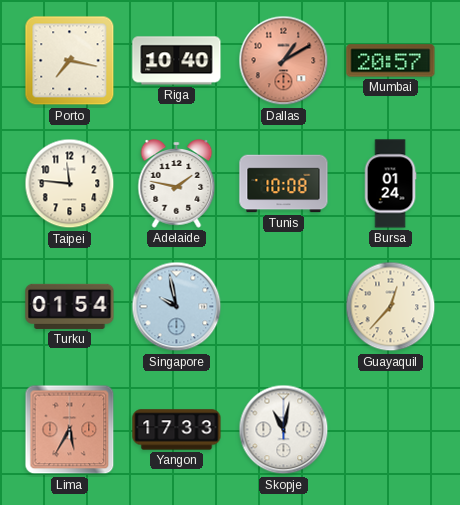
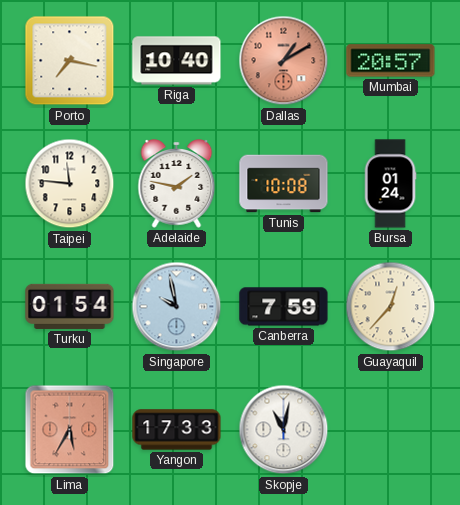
Canberra: none -> 7:59
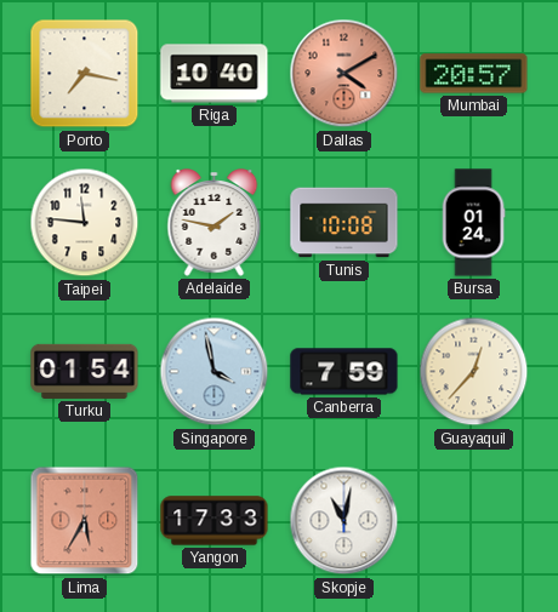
Dallas: 1:10 -> 4:10
Singapore: 9:58 -> 3:58
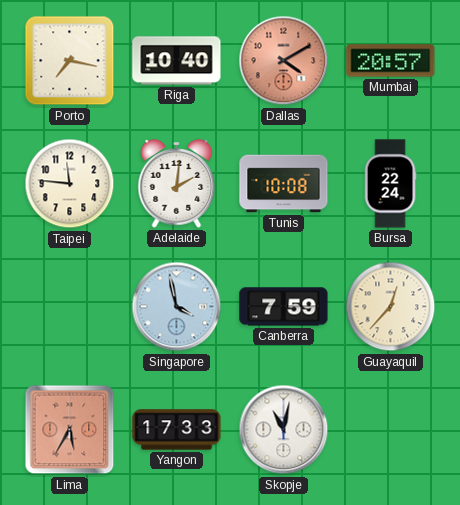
Adelaide: 1:47 -> 2:01
Bursa: 01:24 -> 22:24
Turku: 01:54 -> none
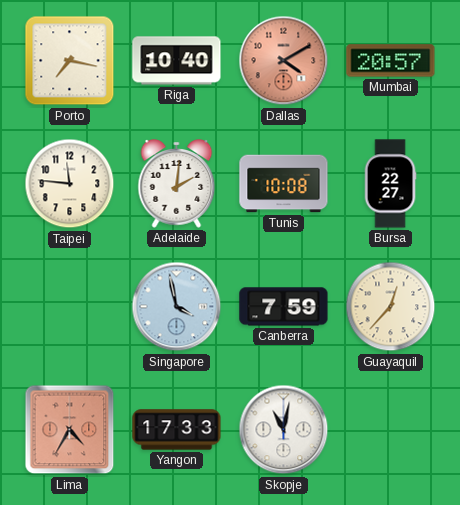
Bursa: 22:24 -> 22:27
Lima: 5:35 -> 4:35
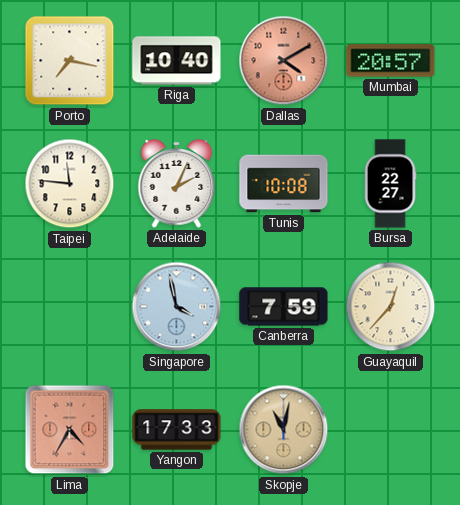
Adelaide: 2:01 -> 2:04
Skopje dial: white -> champagne
